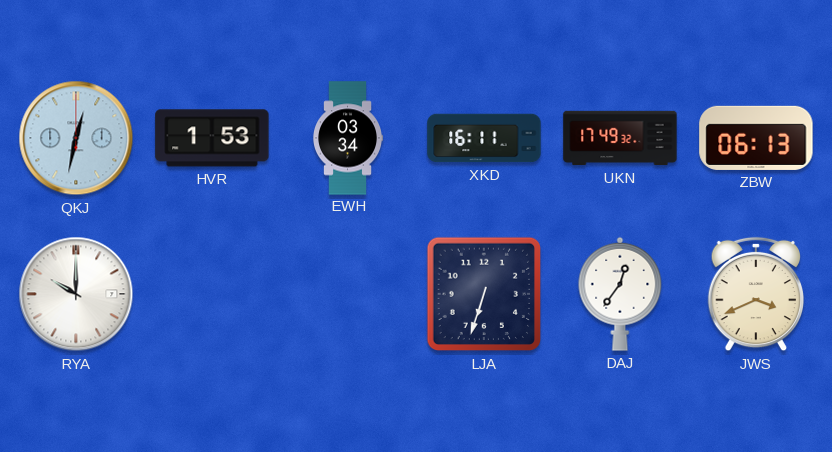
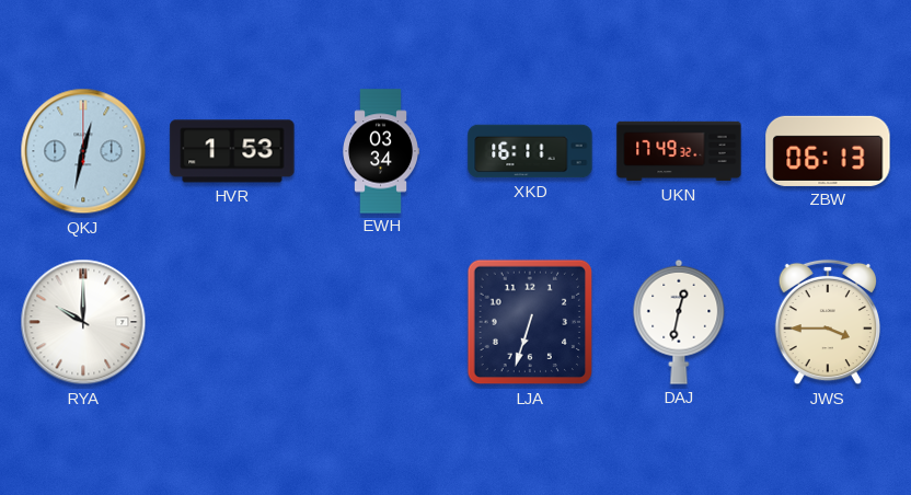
DAJ: 12:36 -> 12:32
JWS: 3:41 -> 3:45
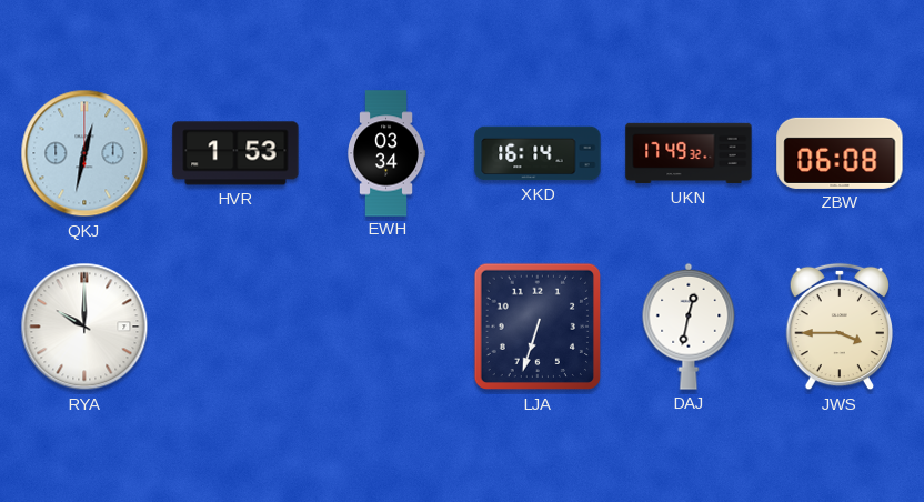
XKD: 16:11 -> 16:14
ZBW: 06:13 -> 06:08
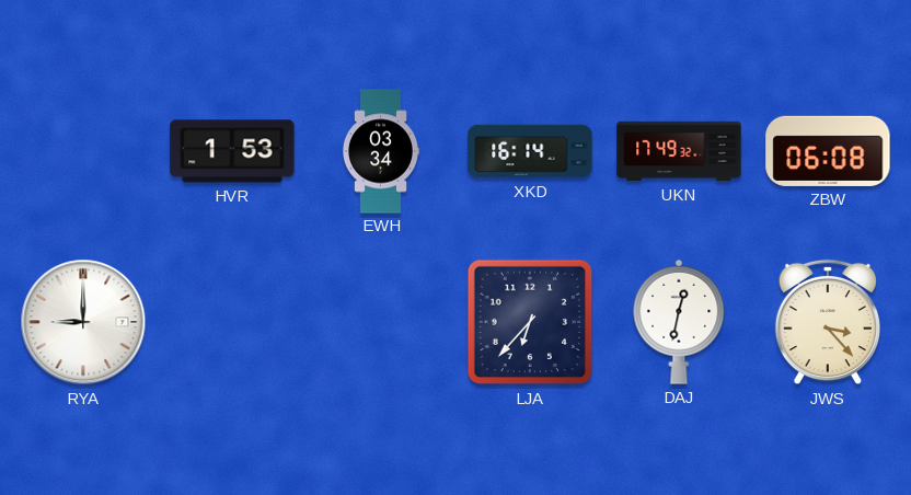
QKJ: 12:32 -> none
RYA: 10:00 -> 9:00
LJA: 6:33 -> 6:37
JWS: 3:45 -> 3:23
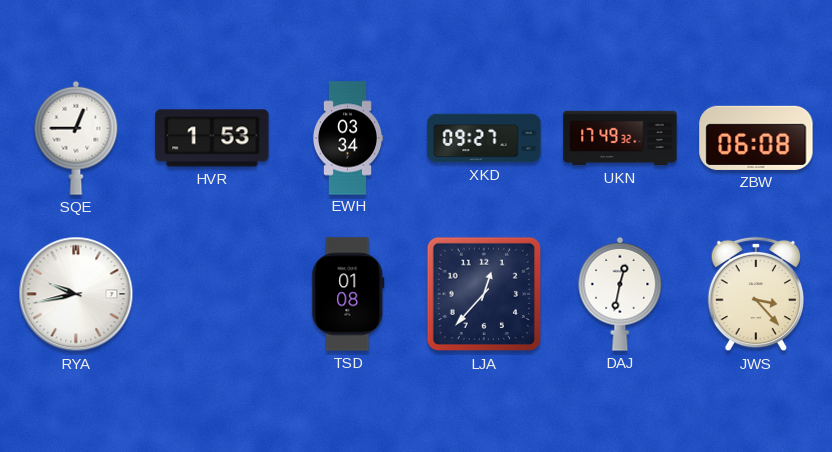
SQE: none -> 12:45
XKD: 16:14 -> 09:27
RYA: 9:00 -> 9:43
TSD: none -> 01:08
LJA: 6:37 -> 12:37
